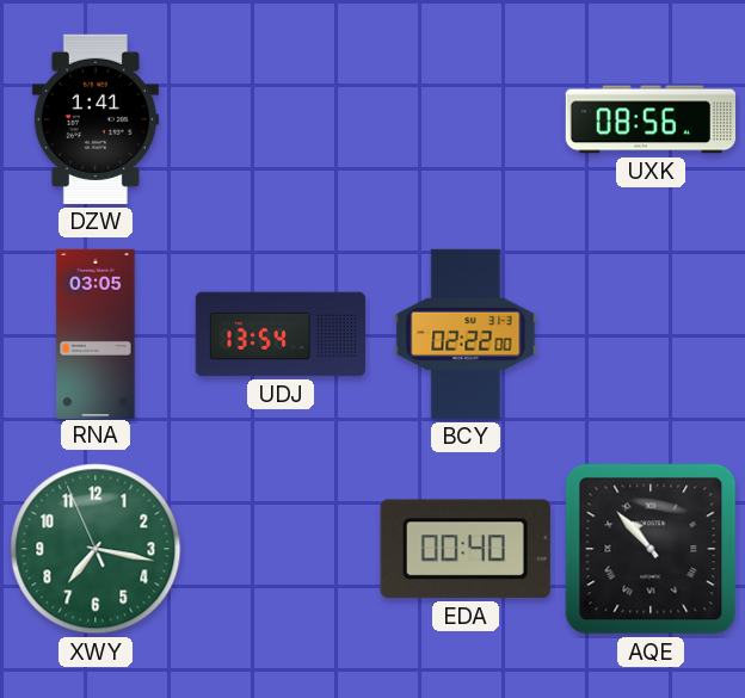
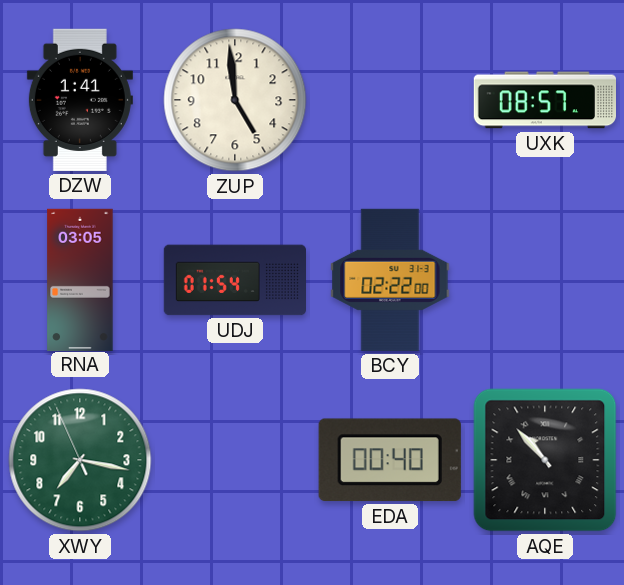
ZUP: none -> 4:59
UXK: 08:56 -> 08:57
UDJ: 13:54 -> 01:54
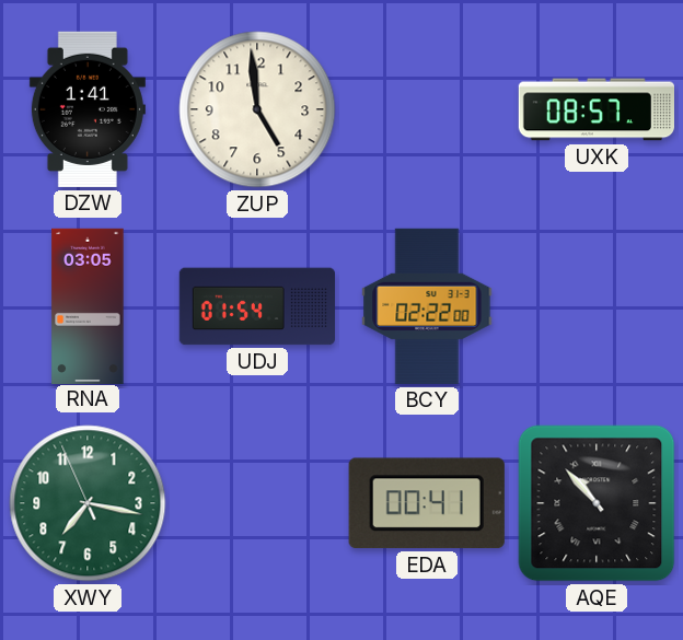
EDA: 00:40 -> 00:41
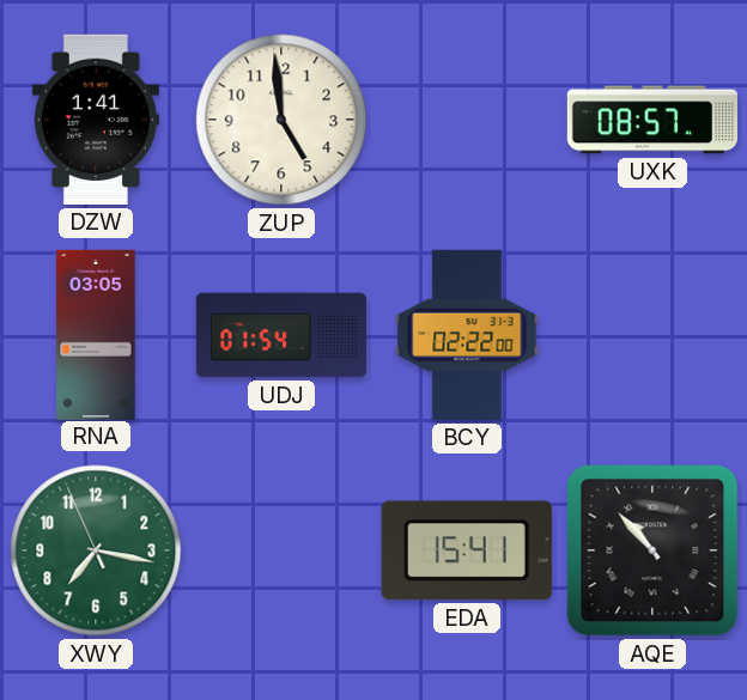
EDA: 00:41 -> 15:41
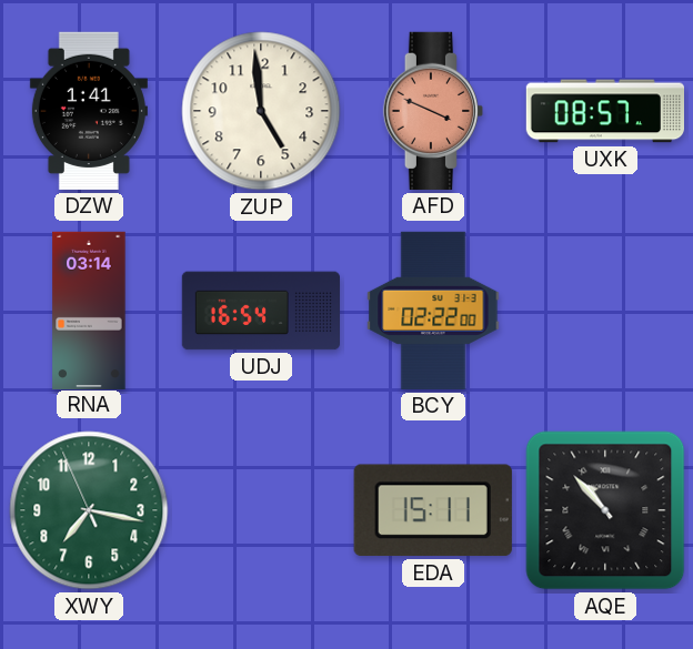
AFD: none -> 3:49
RNA: 03:05 -> 03:14
UDJ: 01:54 -> 16:54
EDA: 15:41 -> 15:11
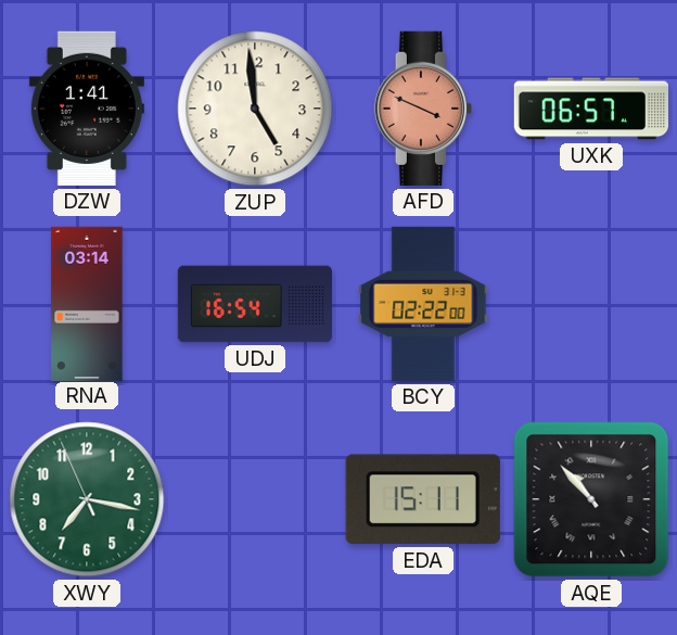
UXK: 08:57 -> 06:57
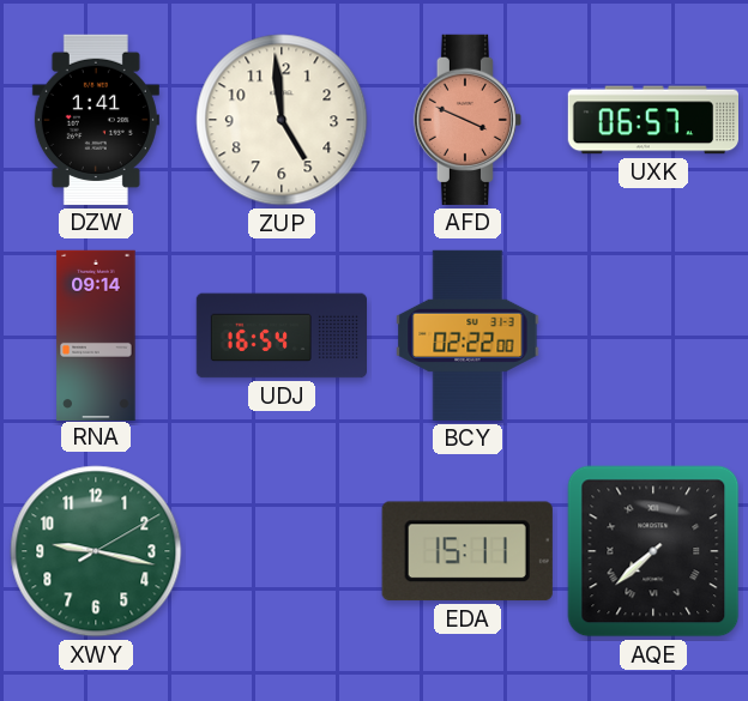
RNA: 03:14 -> 09:14
XWY: 7:16 -> 9:17
AQE: 10:53 -> 7:38
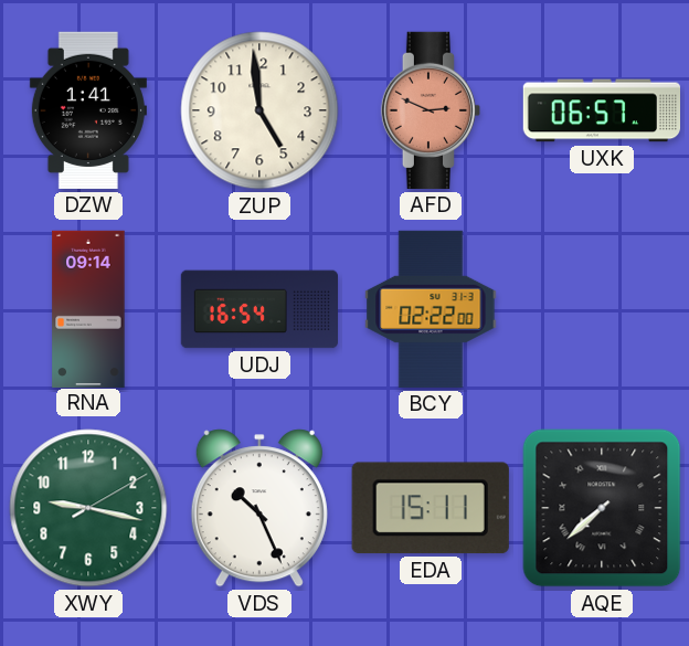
AFD: 3:49 -> 2:49
VDS: none -> 10:26
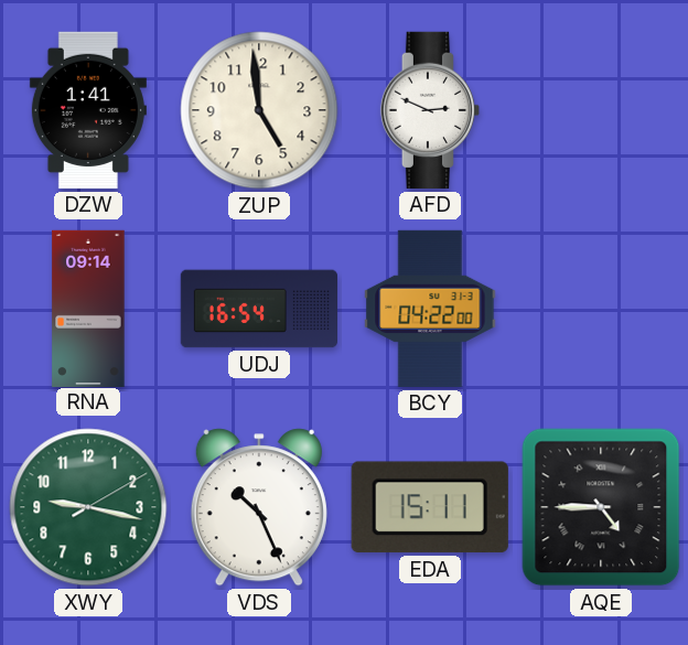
AFD dial: salmon -> white
UXK: 06:57 -> none
BCY: 02:22 -> 04:22
AQE: 7:38 -> 4:45
